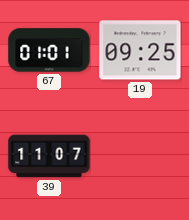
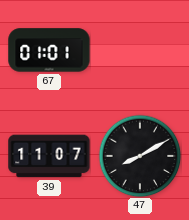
19: 09:25 -> none
47: none -> 8:10
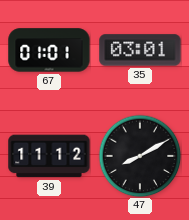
35: none -> 03:01
39: 11:07 -> 11:12
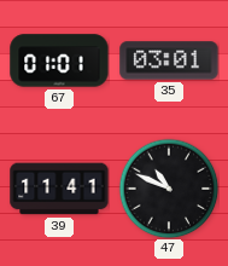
39: 11:12 -> 11:41
47: 8:10 -> 10:49
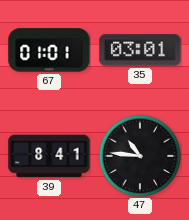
39: 11:41 -> 8:41
47: 10:49 -> 10:46
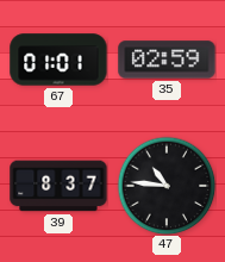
35: 03:01 -> 02:59
39: 8:41 -> 8:37
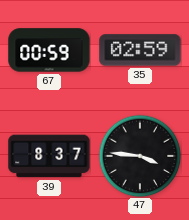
67: 01:01 -> 00:59
47: 10:46 -> 3:46
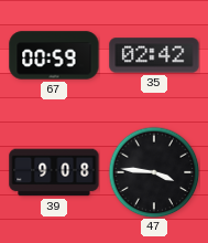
35: 02:59 -> 02:42
39: 8:37 -> 9:08
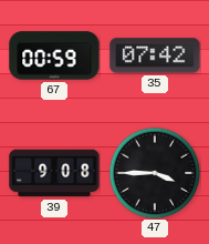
35: 02:42 -> 07:42
47: 3:46 -> 3:45
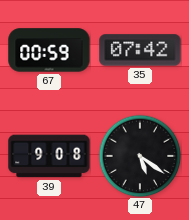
47: 3:45 -> 5:21
